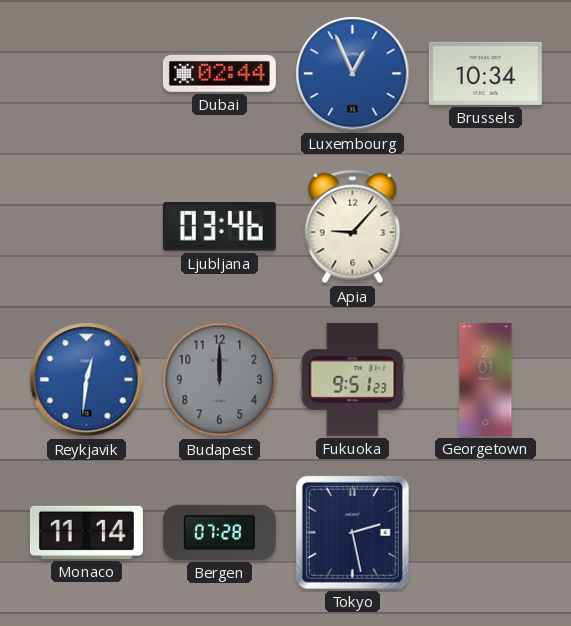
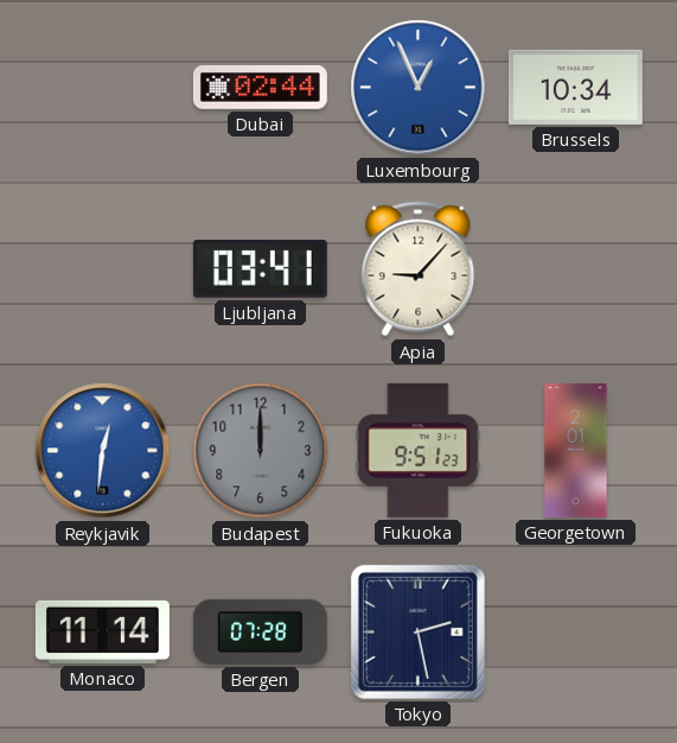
Ljubljana: 03:46 -> 03:41
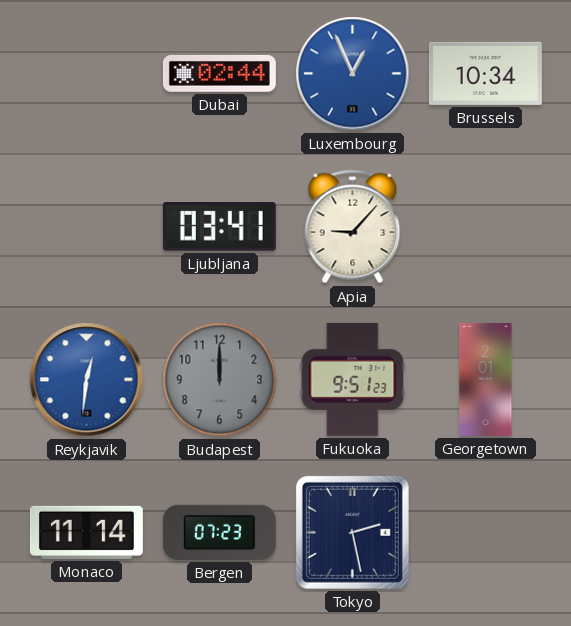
Bergen: 07:28 -> 07:23
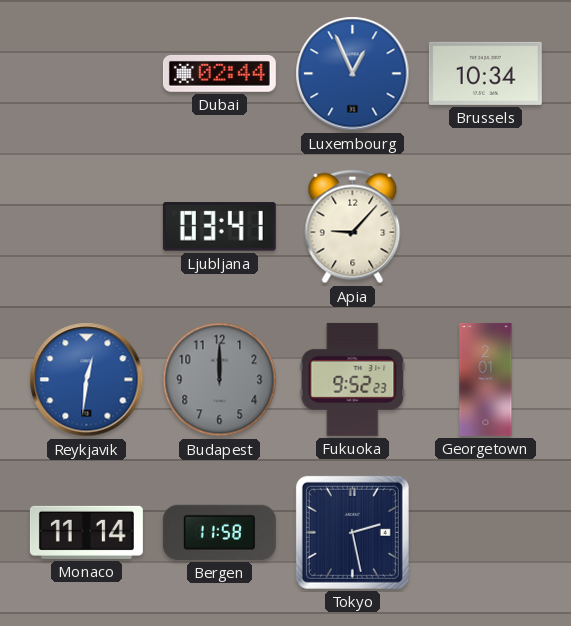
Fukuoka: 9:51 -> 9:52
Bergen: 07:23 -> 11:58
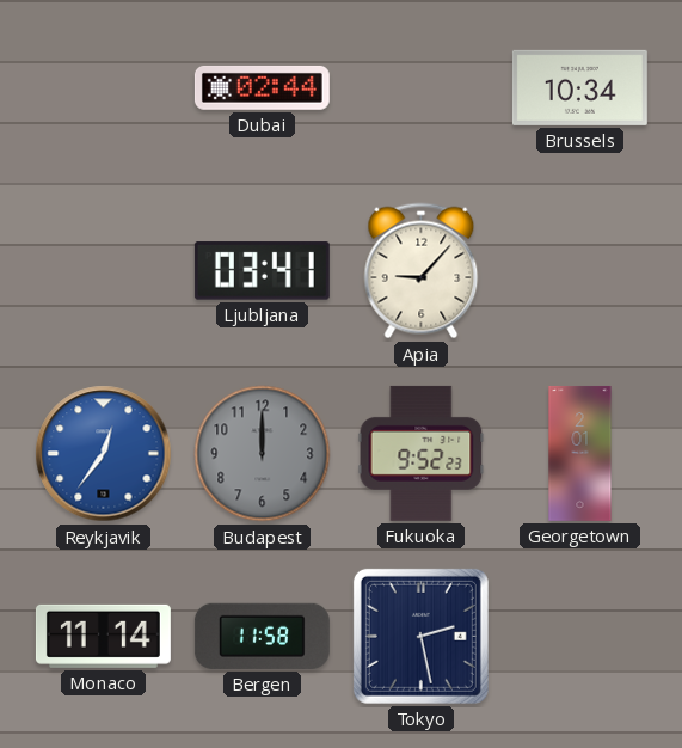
Luxembourg: 12:56 -> none
Reykjavik: 12:31 -> 12:36
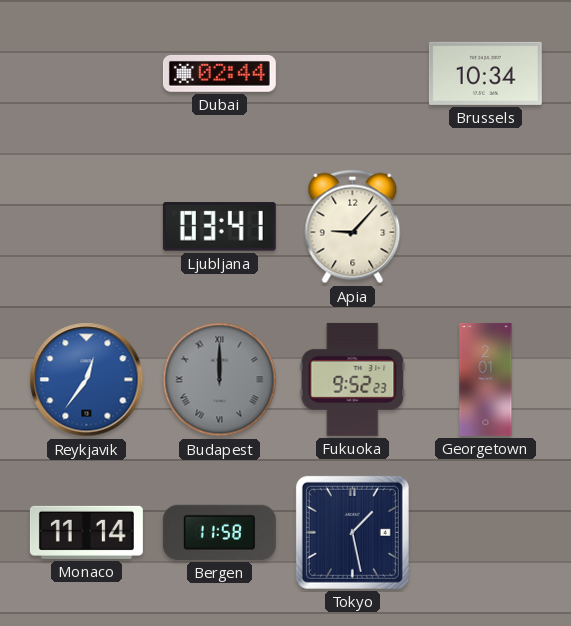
Budapest numerals: Arabic -> Roman
Tokyo: 2:28 -> 1:28
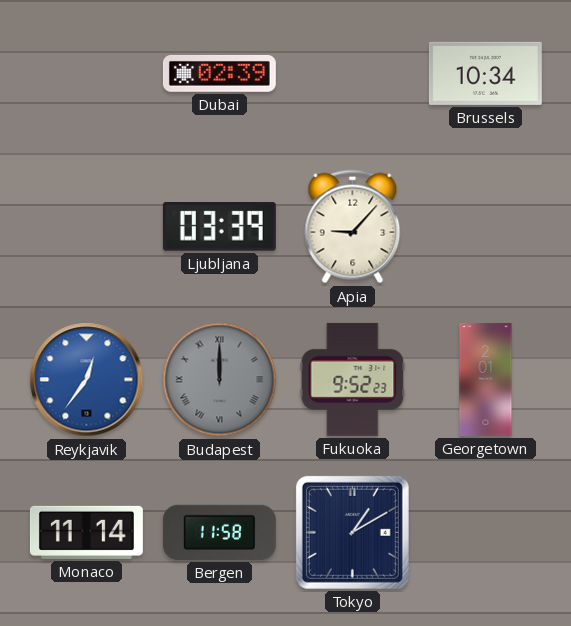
Dubai: 02:44 -> 02:39
Ljubljana: 03:41 -> 03:39
Tokyo: 1:28 -> 1:10
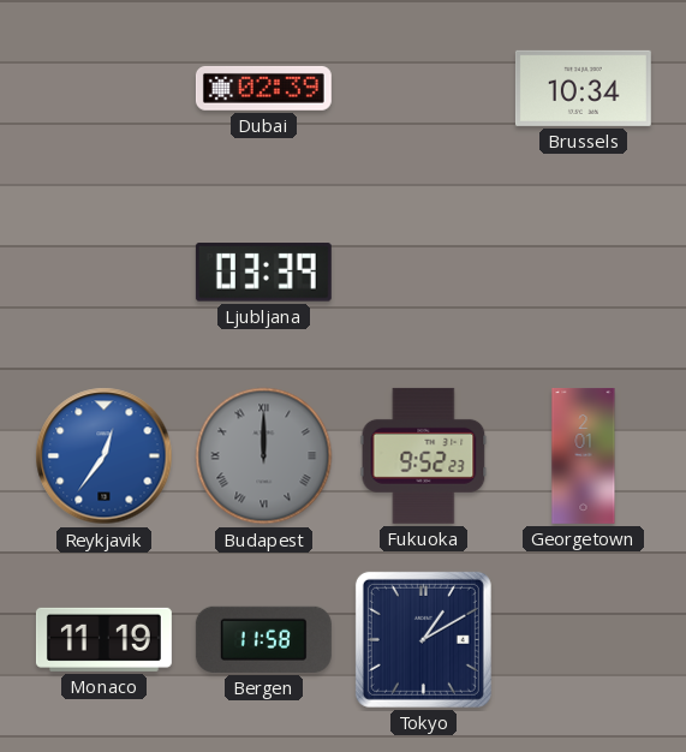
Apia: 9:07 -> none
Monaco: 11:14 -> 11:19
